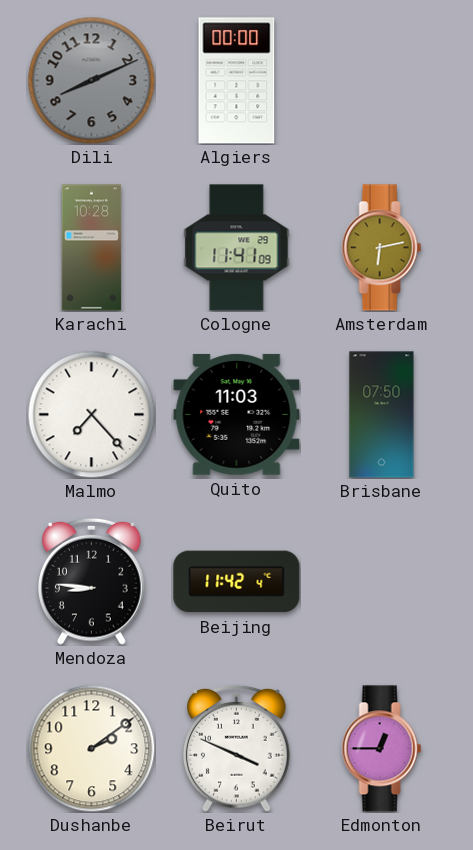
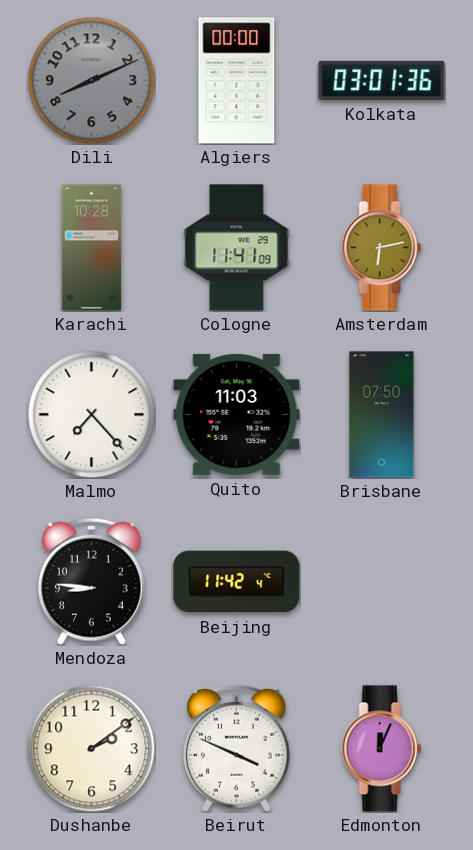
Kolkata: none -> 03:01
Edmonton: 12:45 -> 12:04
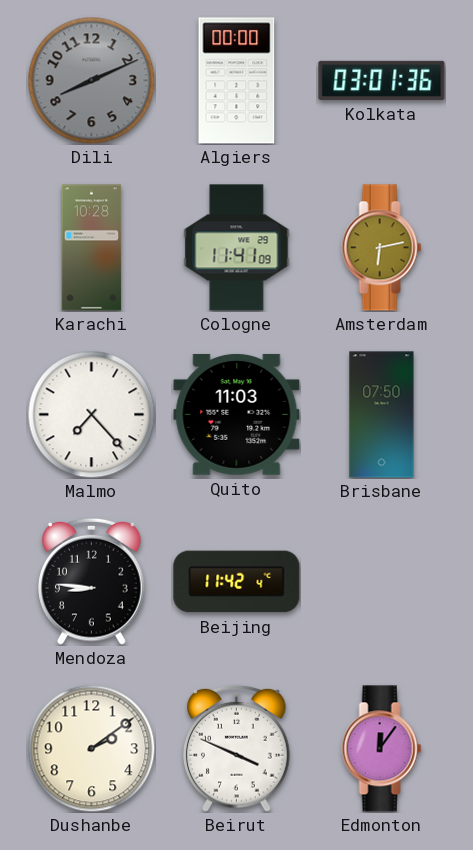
Edmonton: 12:04 -> 12:06
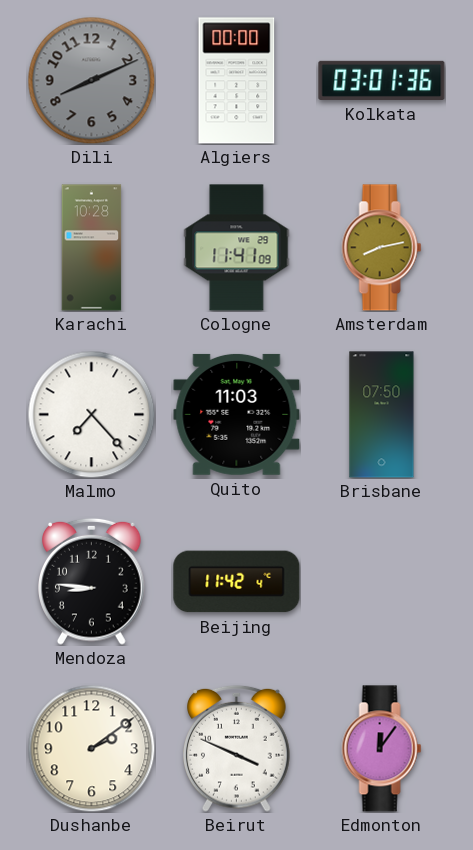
Amsterdam: 6:13 -> 8:13
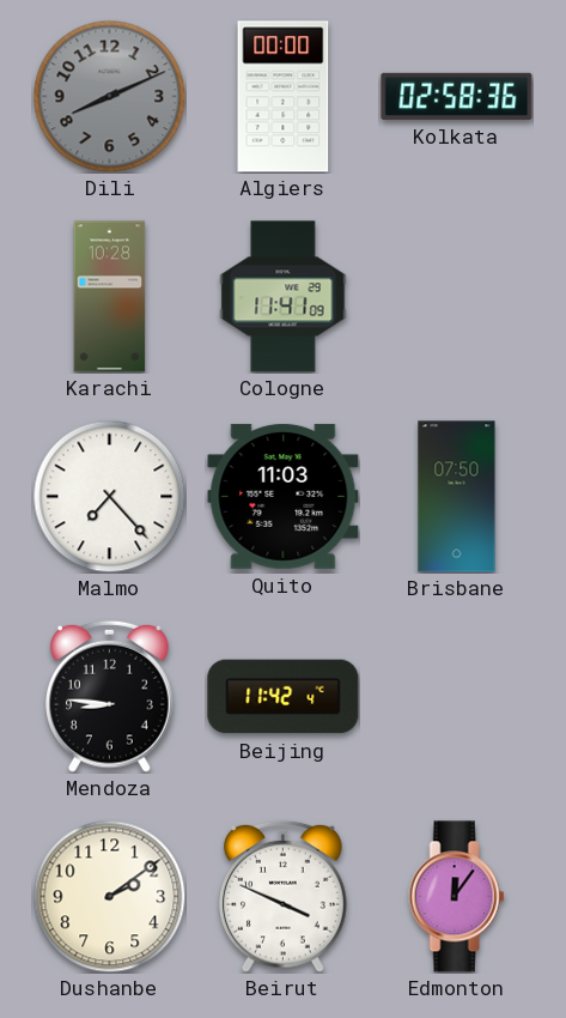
Kolkata: 03:01 -> 02:58
Amsterdam: 8:13 -> none
